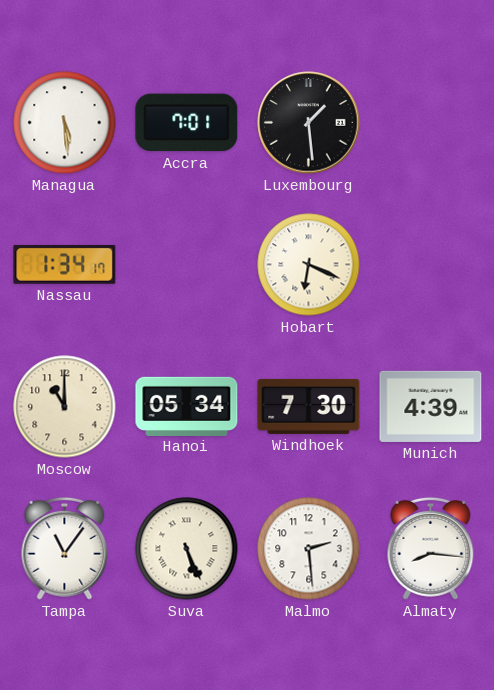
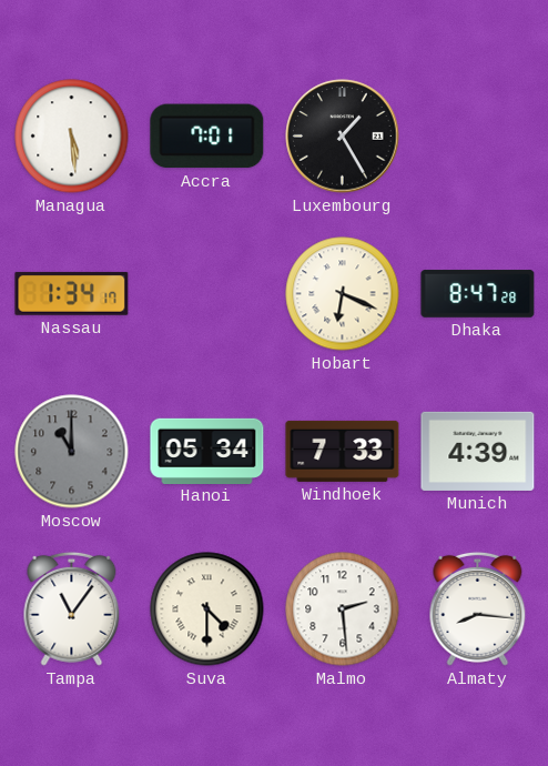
Luxembourg: 1:29 -> 1:25
Dhaka: none -> 8:47
Moscow dial: cream -> grey
Windhoek: 7:30 -> 7:33
Suva: 5:26 -> 4:30
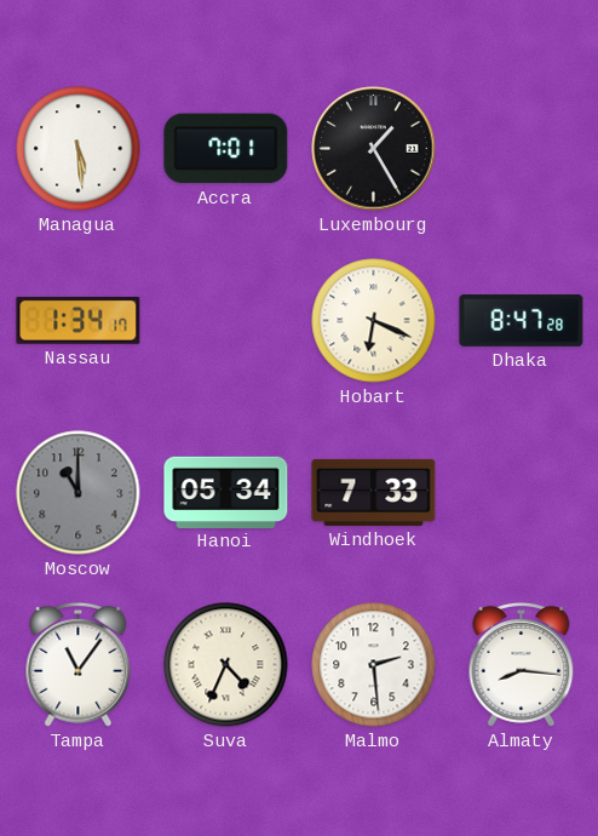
Munich: 4:39 -> none
Suva: 4:30 -> 4:34
